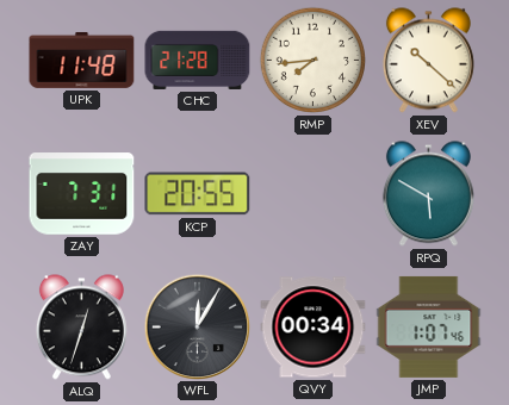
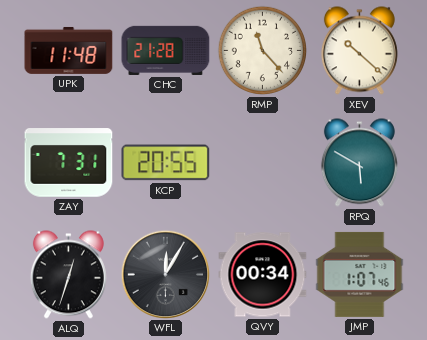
RMP: 7:44 -> 11:23
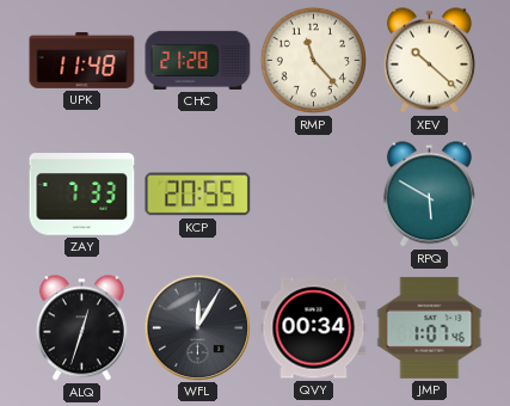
ZAY: 7:31 -> 7:33
